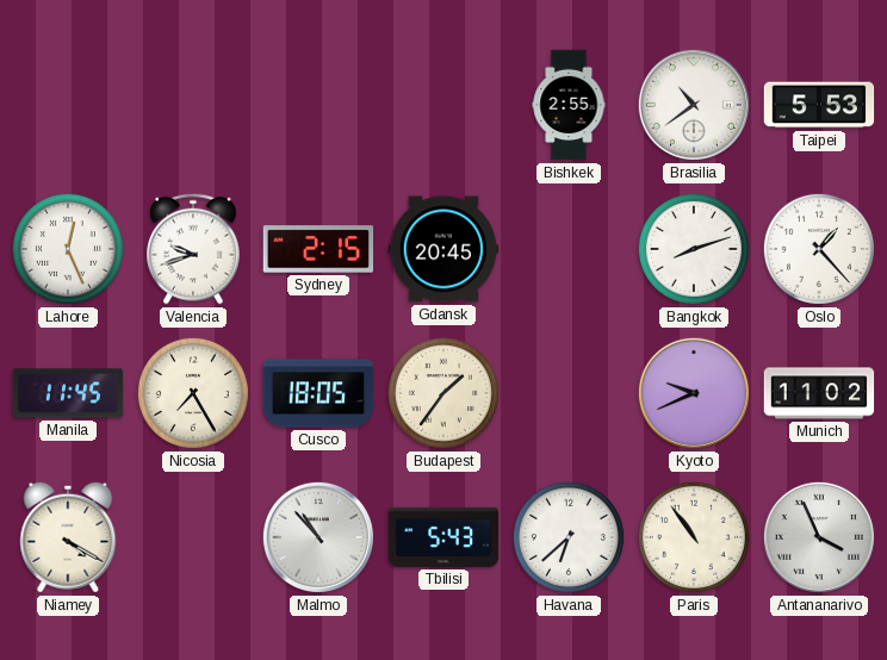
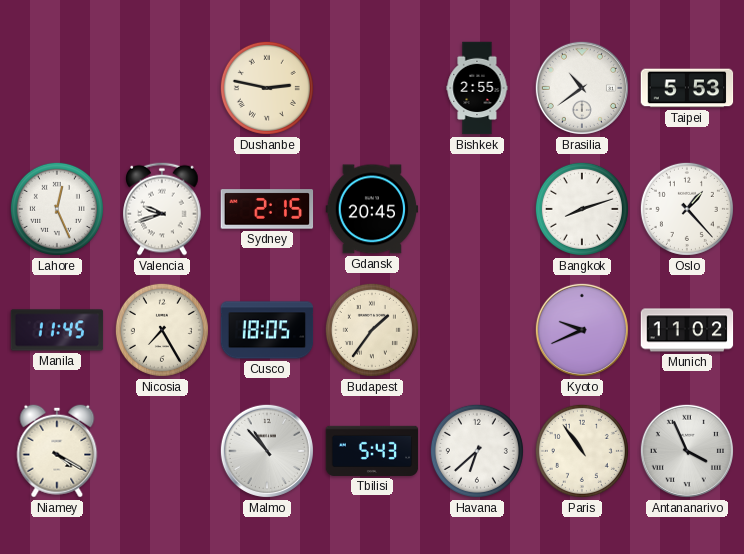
Dushanbe: none -> 2:47
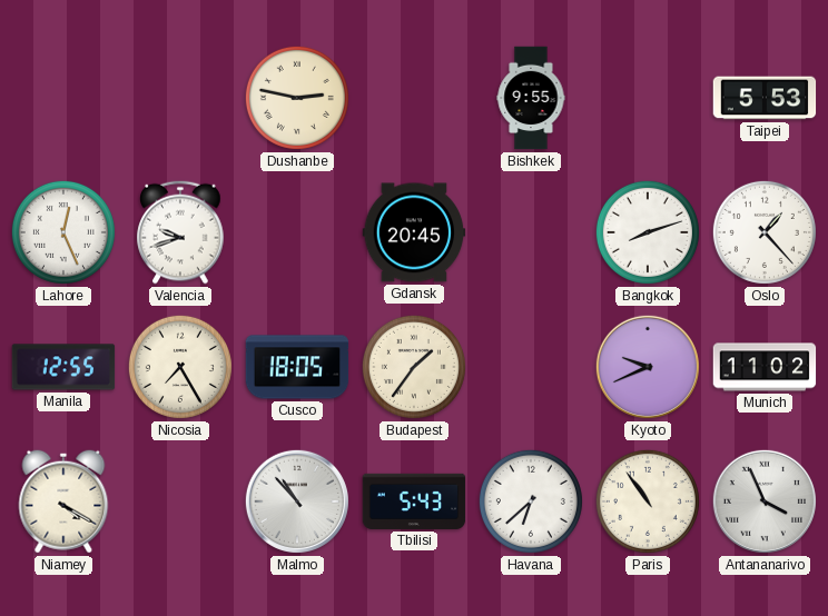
Bishkek: 2:55 -> 9:55
Brasilia: 10:39 -> none
Sydney: 2:15 -> none
Manila: 11:45 -> 12:55
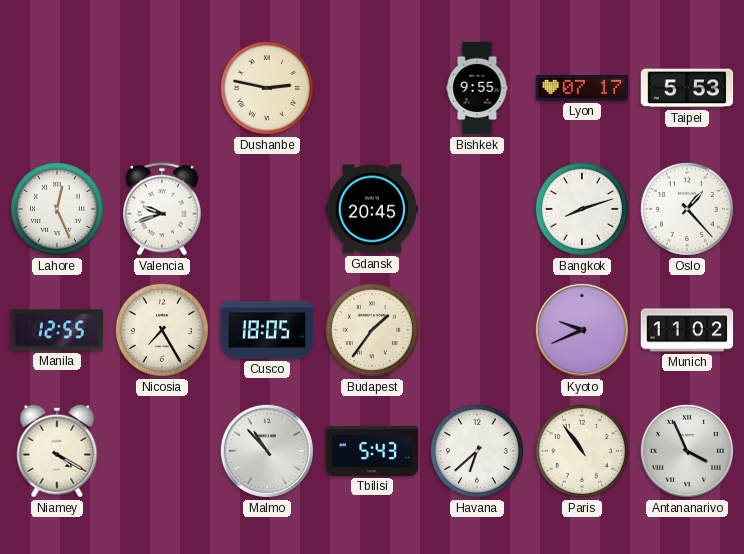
Lyon: none -> 07:17
